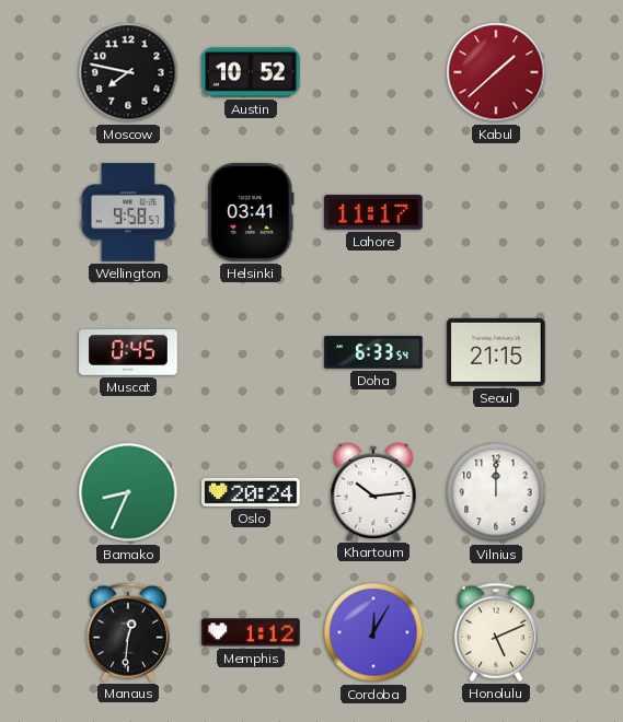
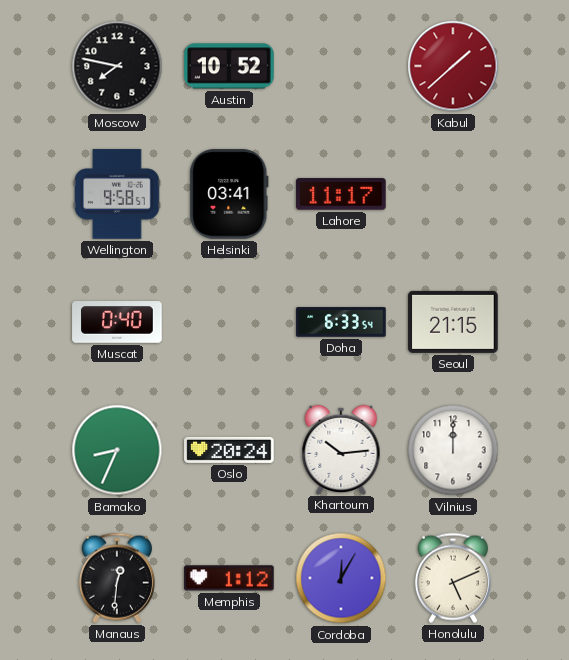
Muscat: 0:45 -> 0:40
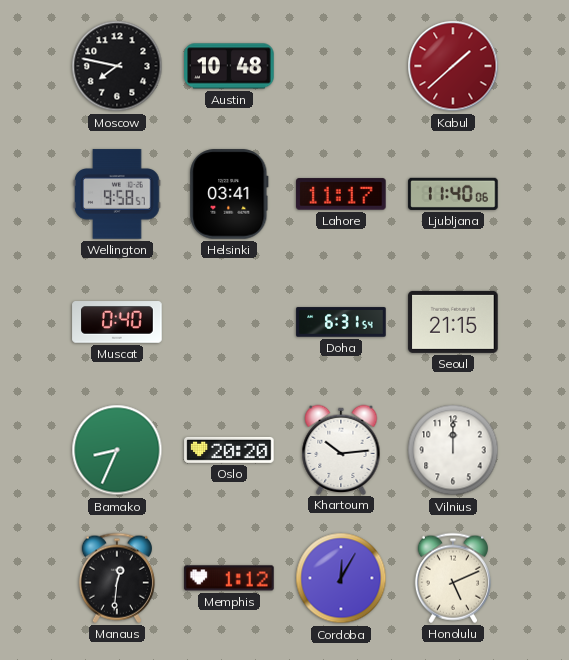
Austin: 10:52 -> 10:48
Ljubljana: none -> 11:40
Doha: 6:33 -> 6:31
Oslo: 20:24 -> 20:20
